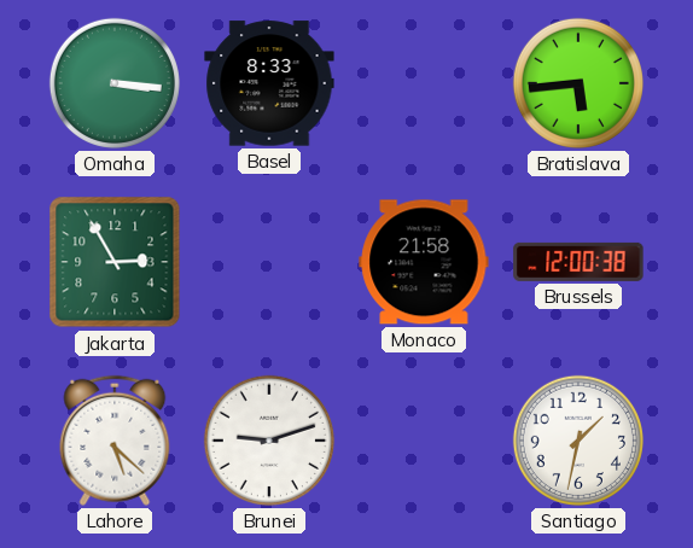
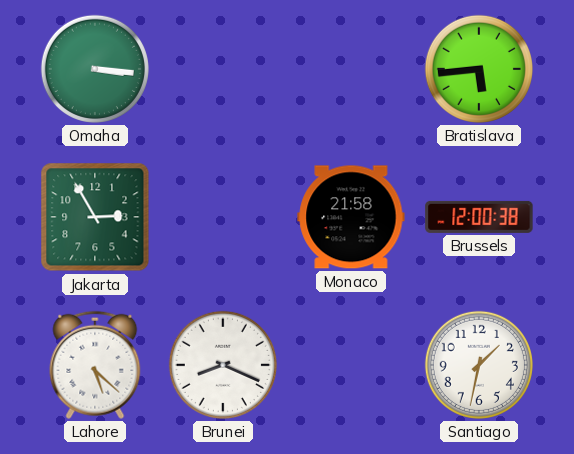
Basel: 8:33 -> none
Brunei: 9:12 -> 8:19
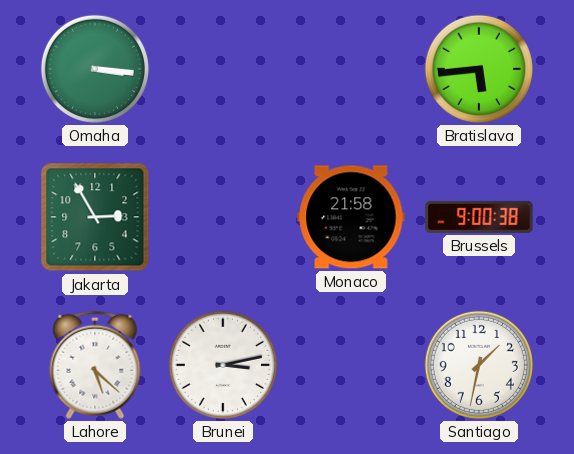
Brussels: 12:00 -> 9:00
Brunei: 8:19 -> 3:13
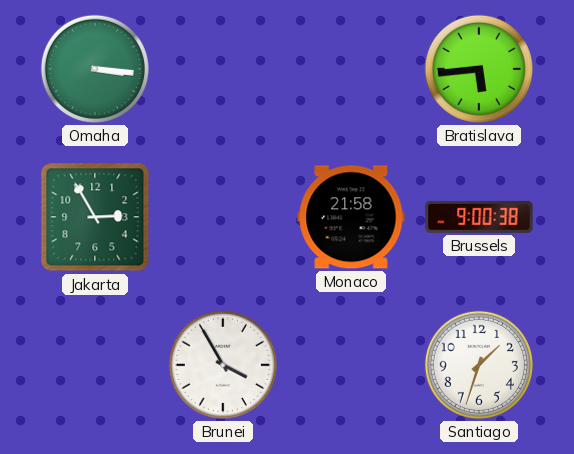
Lahore: 5:22 -> none
Brunei: 3:13 -> 3:55
Santiago: 1:32 -> 1:33
